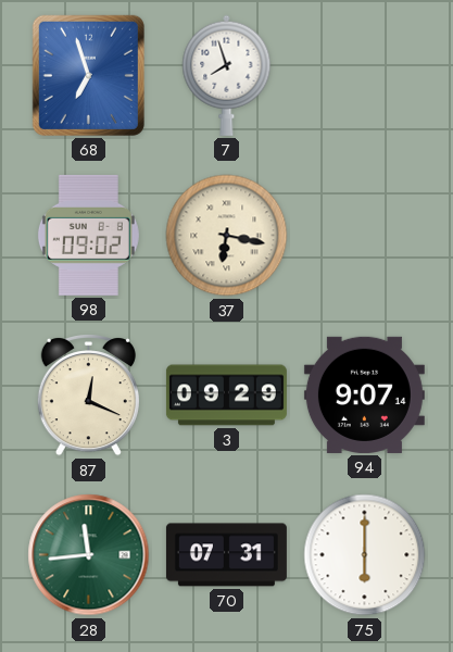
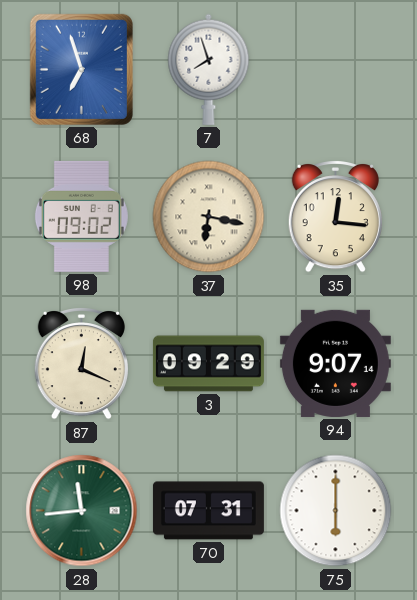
35: none -> 12:16
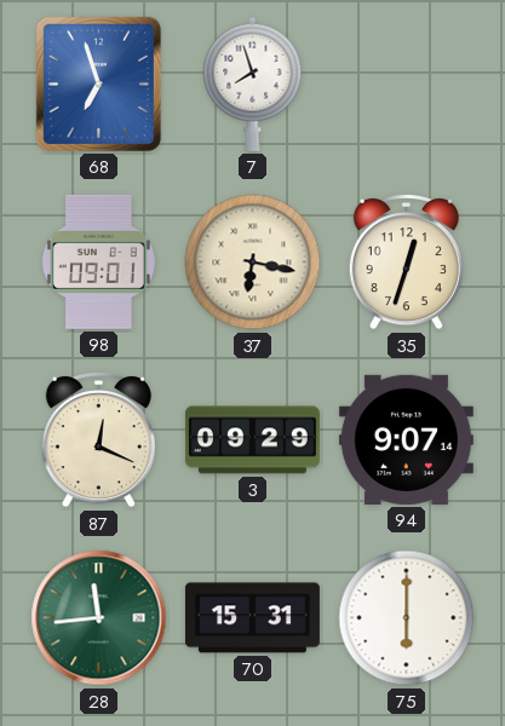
98: 09:02 -> 09:01
35: 12:16 -> 12:33
70: 07:31 -> 15:31
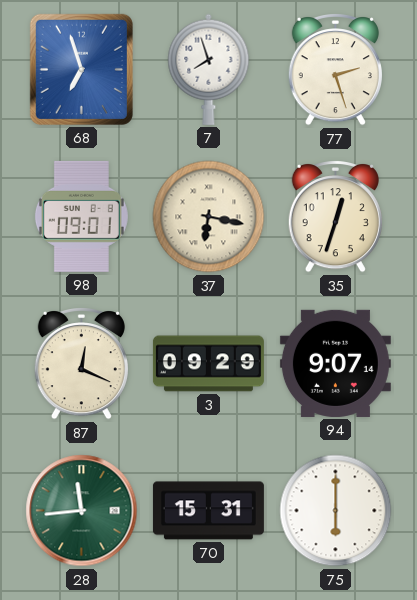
77: none -> 2:27
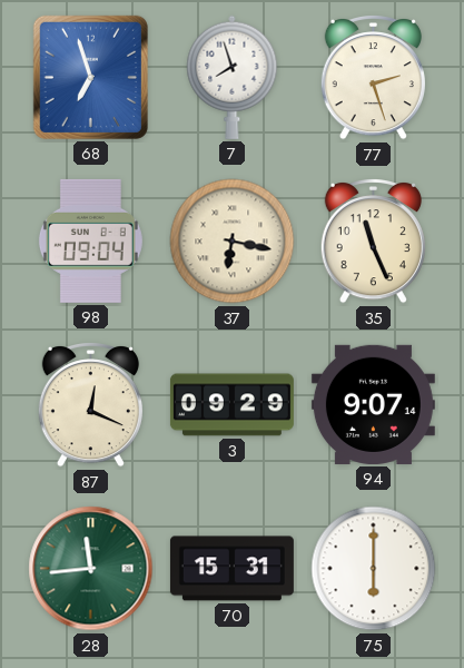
98: 09:01 -> 09:04
35: 12:33 -> 11:26
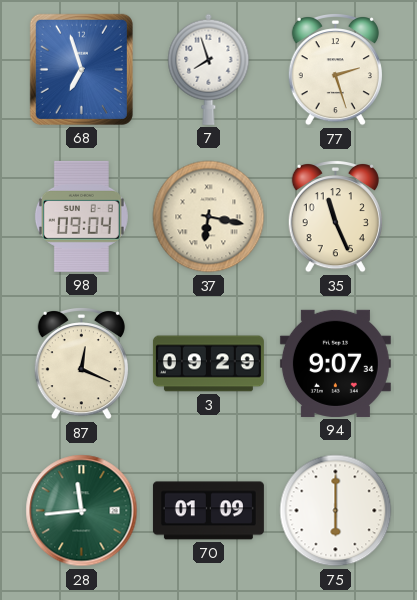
94: 9:07:14 -> 9:07:34
70: 15:31 -> 01:09
